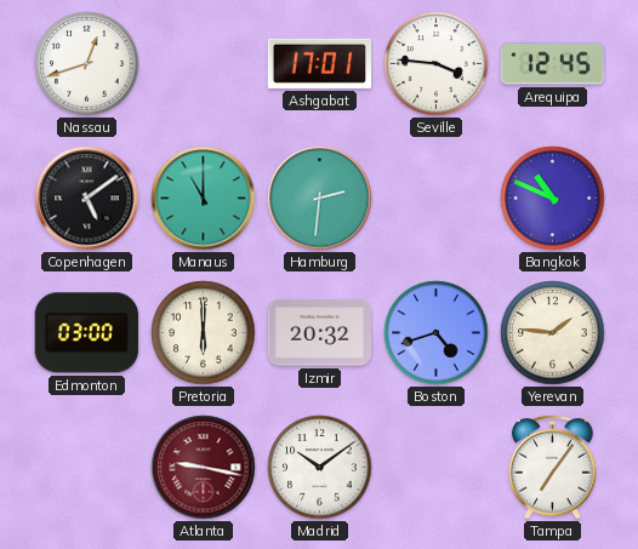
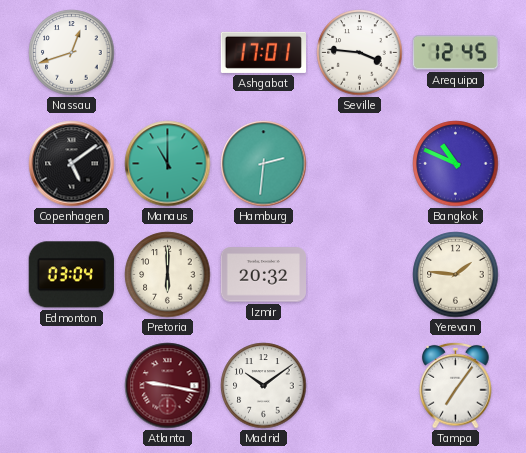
Edmonton: 03:00 -> 03:04
Boston: 4:42 -> none
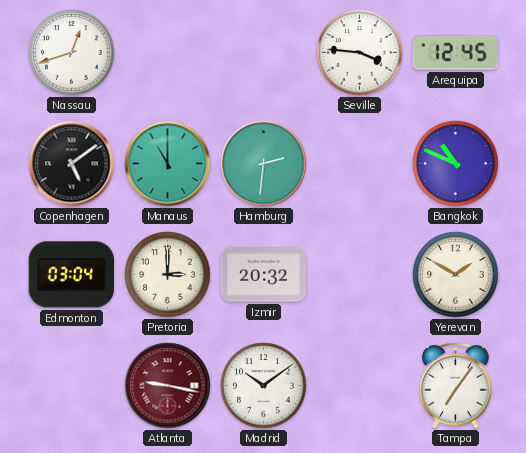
Ashgabat: 17:01 -> none
Pretoria: 6:00 -> 3:00
Yerevan: 1:46 -> 1:50
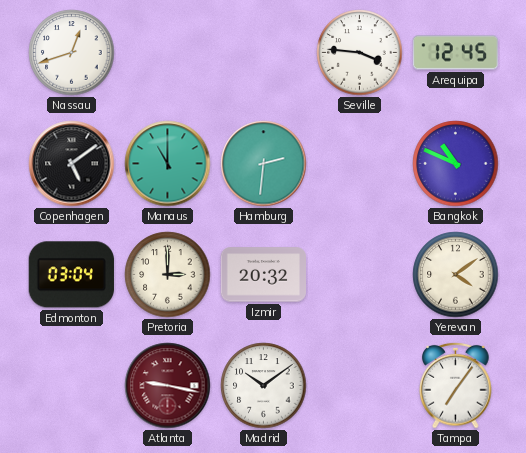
Yerevan: 1:50 -> 4:09
